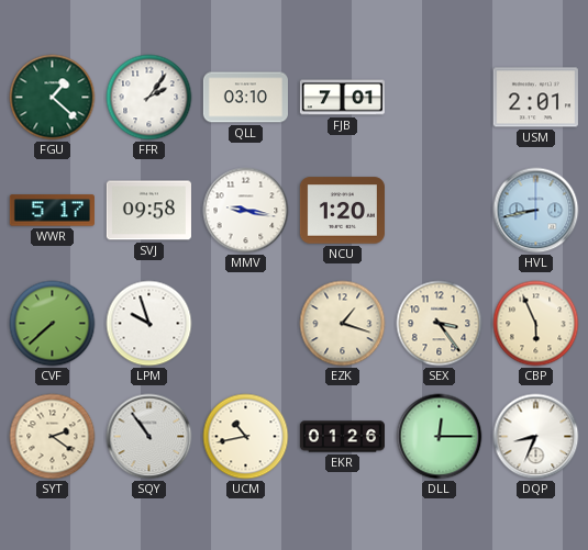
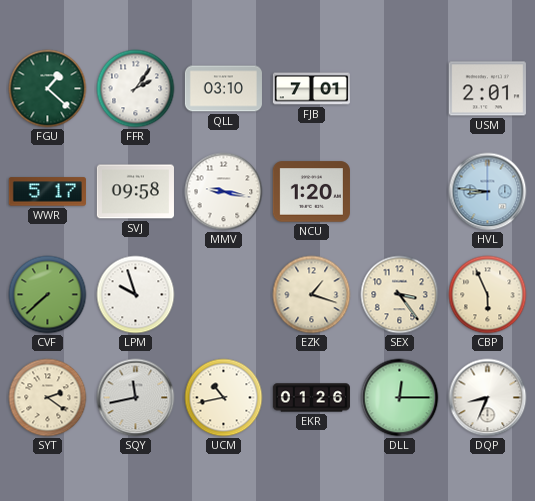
HVL: 8:43 -> 8:46
SQY: 10:54 -> 11:43
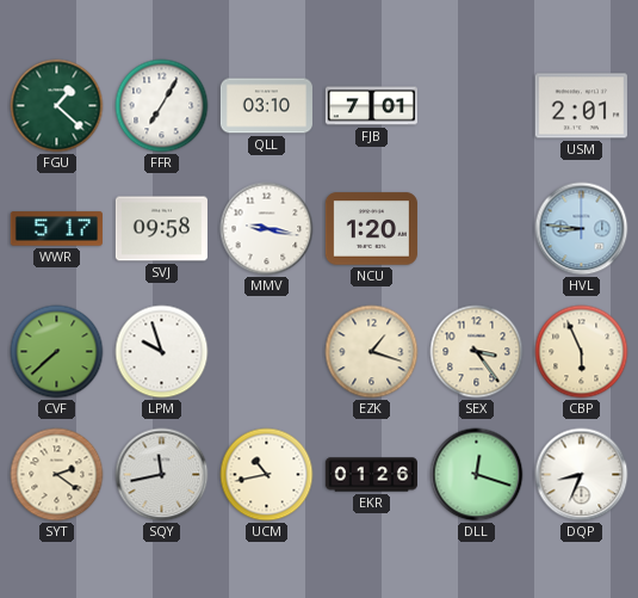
FFR: 2:06 -> 7:05
DLL: 12:15 -> 12:18
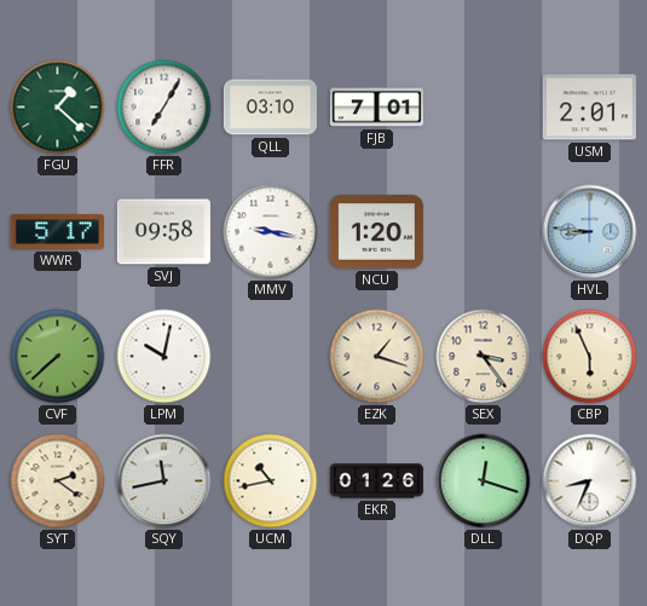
LPM: 9:57 -> 10:02
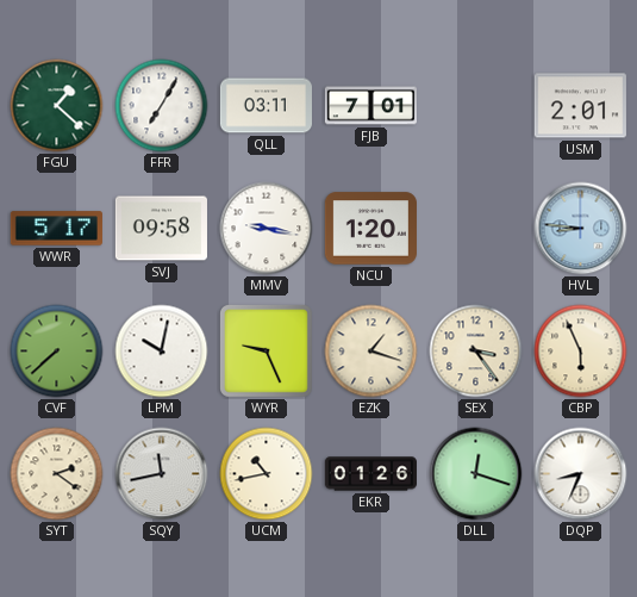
QLL: 03:10 -> 03:11
WYR: none -> 9:26
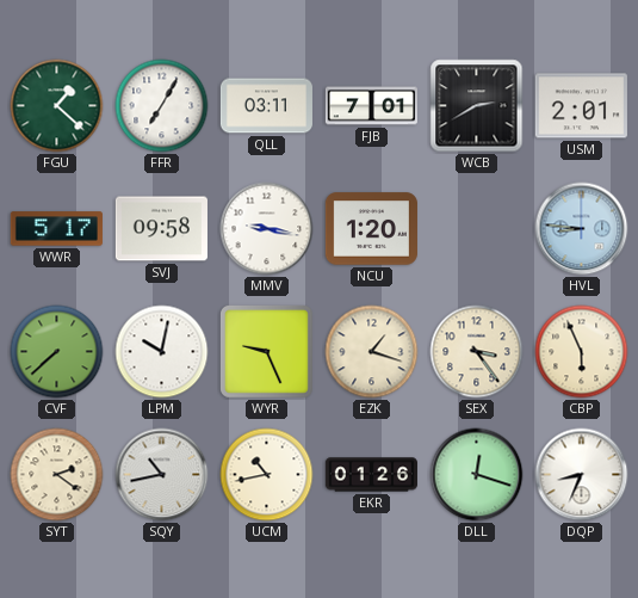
WCB: none -> 2:40
SQY: 11:43 -> 10:43
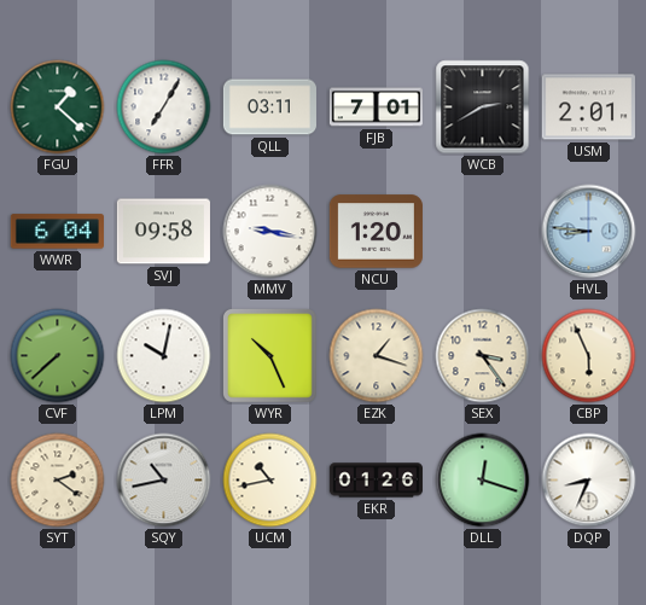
WWR: 5:17 -> 6:04
WYR: 9:26 -> 10:26
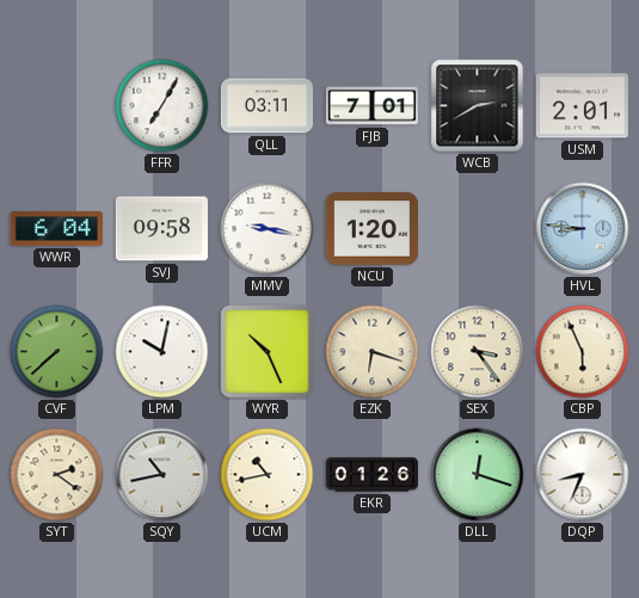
FGU: 1:22 -> none
EZK: 1:18 -> 6:18
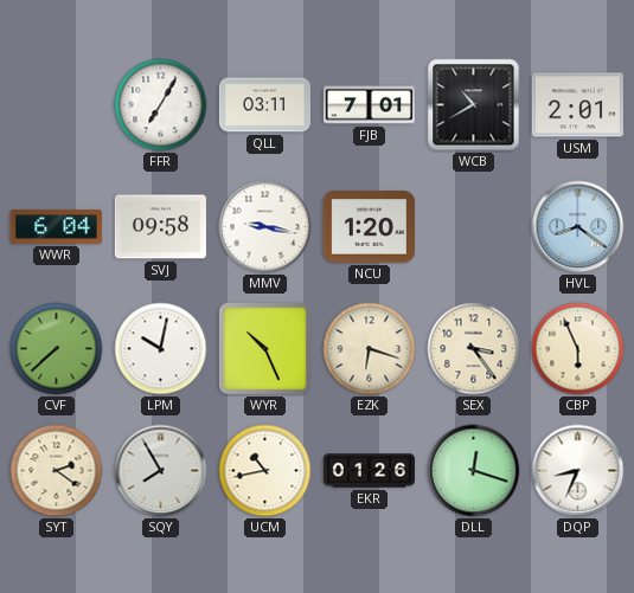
WCB: 2:40 -> 10:40
HVL: 8:46 -> 8:21
SQY: 10:43 -> 7:55
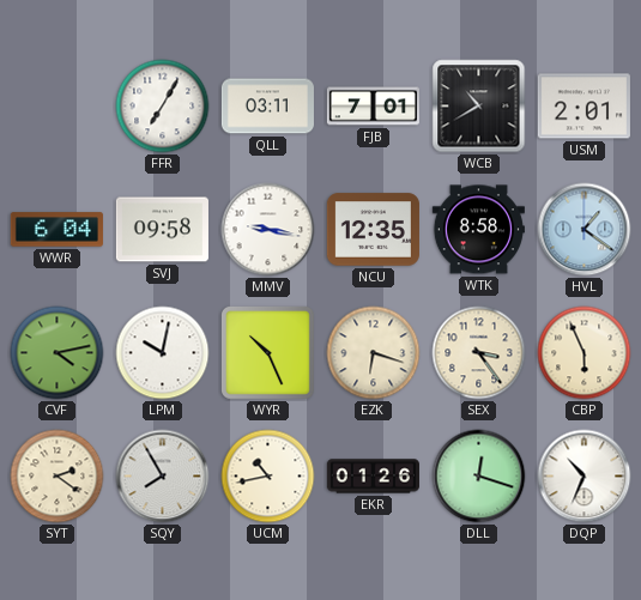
NCU: 1:20 -> 12:35
WTK: none -> 8:58
HVL: 8:21 -> 1:21
CVF: 7:38 -> 4:13
DQP: 8:34 -> 10:34
